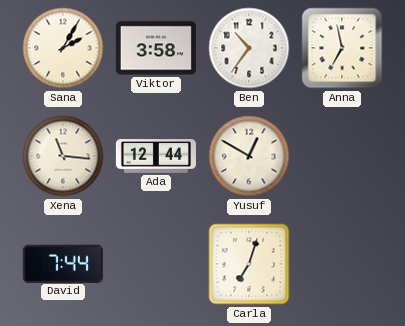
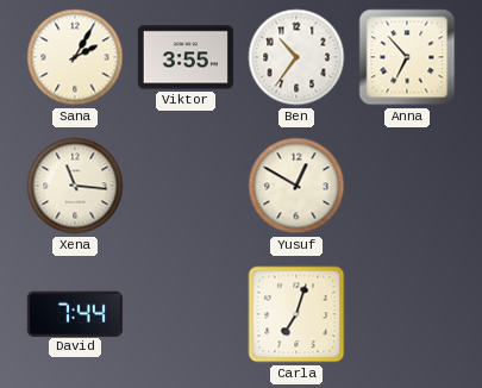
Viktor: 3:58 -> 3:55
Anna: 6:58 -> 6:53
Ada: 12:44 -> none
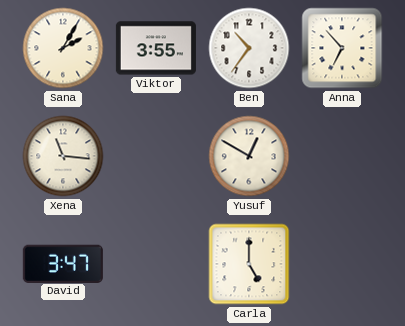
David: 7:44 -> 3:47
Carla: 7:03 -> 5:00
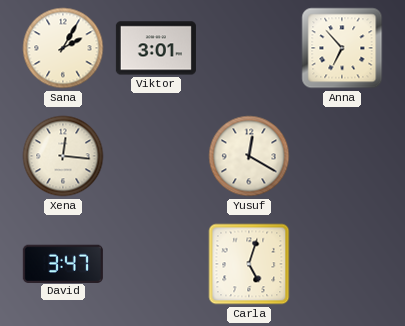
Viktor: 3:55 -> 3:01
Ben: 10:36 -> none
Xena: 11:16 -> 12:16
Yusuf: 12:50 -> 12:20
Carla: 5:00 -> 5:03
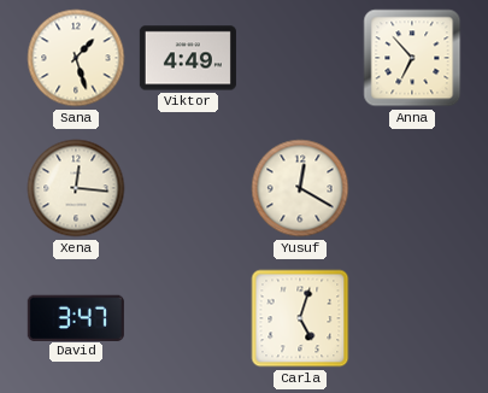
Sana: 2:05 -> 1:27
Viktor: 3:01 -> 4:49
